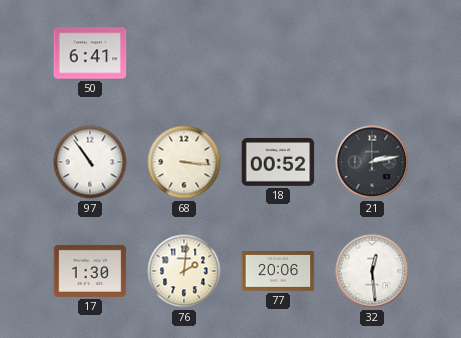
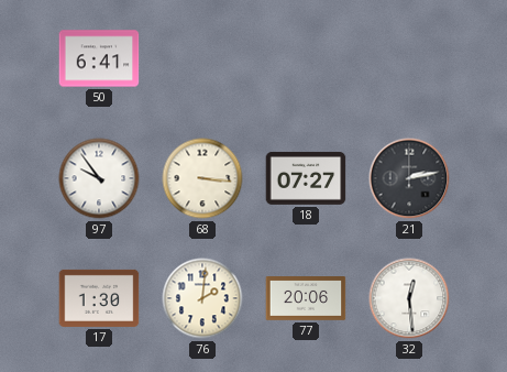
97: 10:54 -> 9:54
18: 00:52 -> 07:27
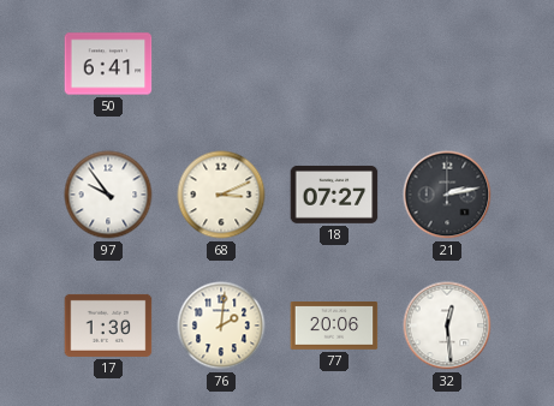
68: 3:16 -> 3:11
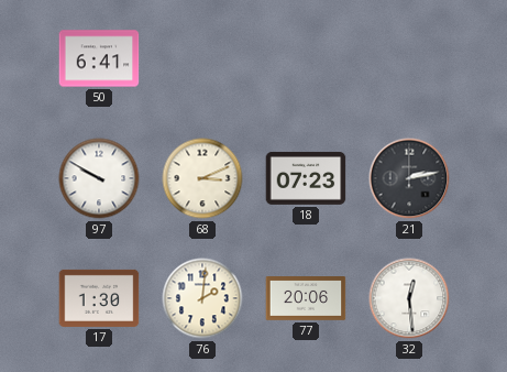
97: 9:54 -> 9:50
18: 07:27 -> 07:23
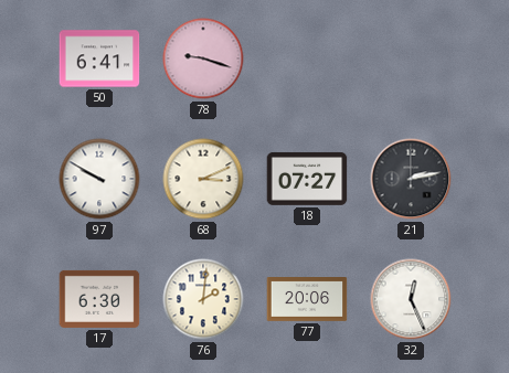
78: none -> 9:18
18: 07:23 -> 07:27
17: 1:30 -> 6:30
32: 12:29 -> 12:26
